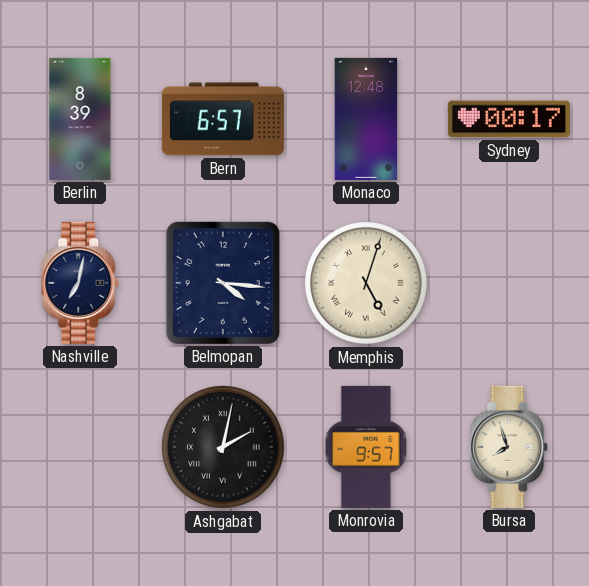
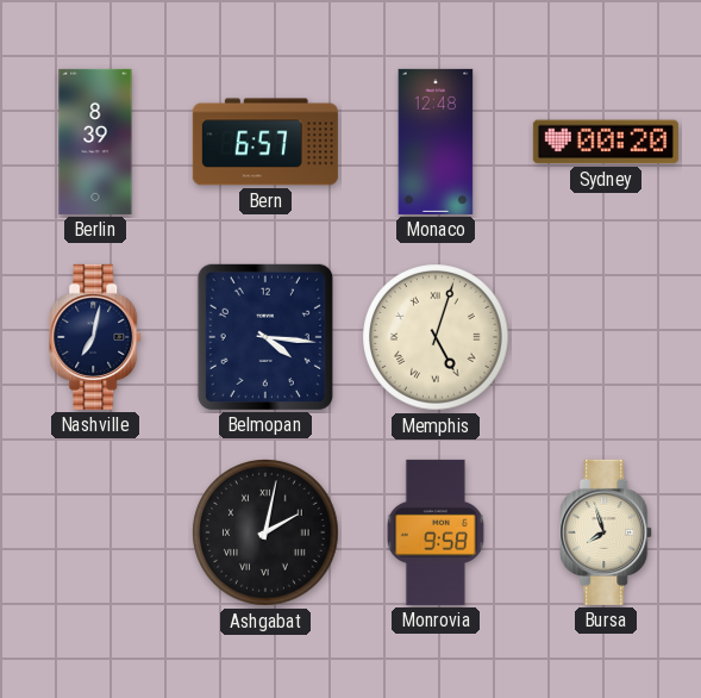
Sydney: 00:17 -> 00:20
Monrovia: 9:57 -> 9:58
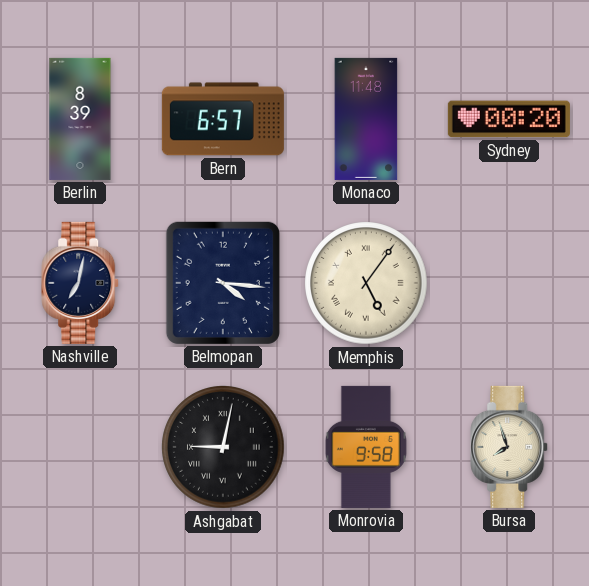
Monaco: 12:48 -> 11:48
Memphis: 5:03 -> 5:06
Ashgabat: 2:02 -> 9:02
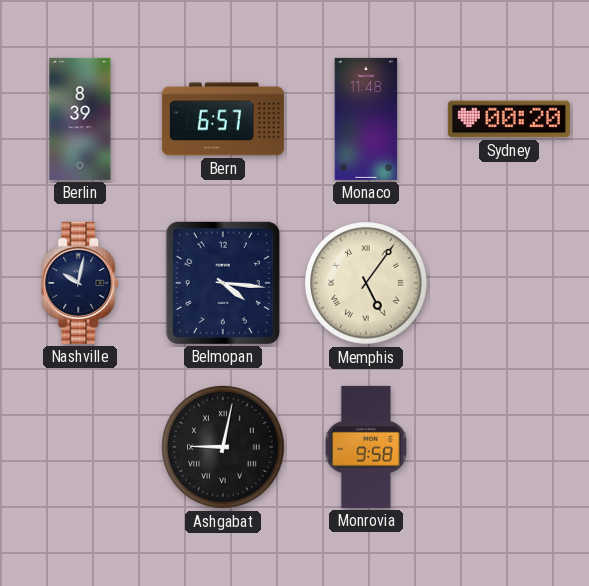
Nashville: 7:02 -> 10:02
Bursa: 7:57 -> none
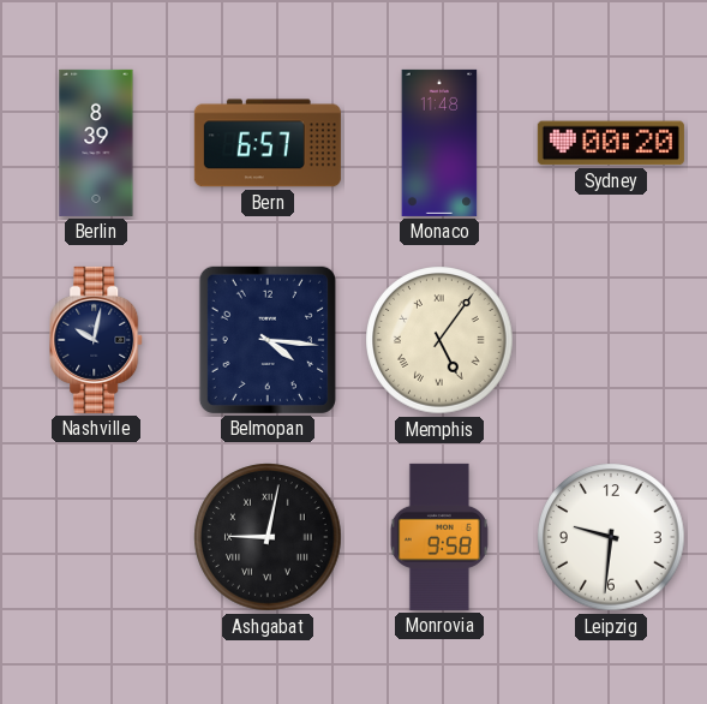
Leipzig: none -> 9:31
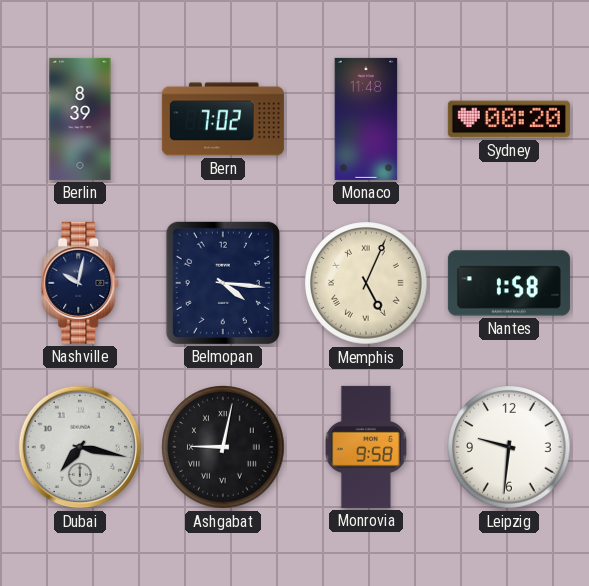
Bern: 6:57 -> 7:02
Memphis: 5:06 -> 5:04
Nantes: none -> 1:58
Dubai: none -> 7:17
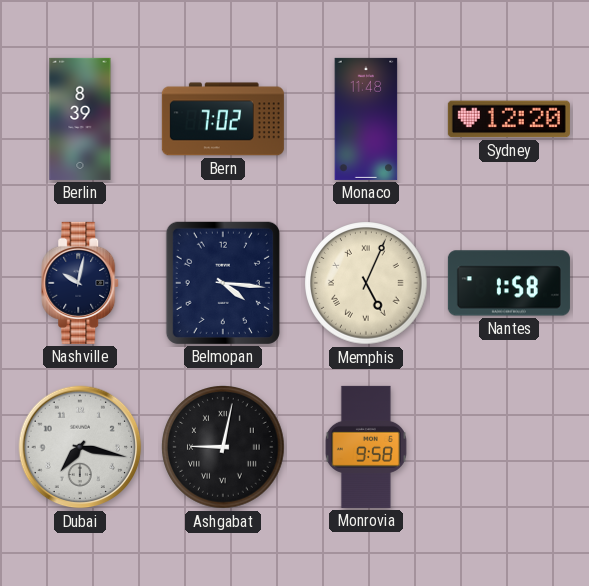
Sydney: 00:20 -> 12:20
Leipzig: 9:31 -> none
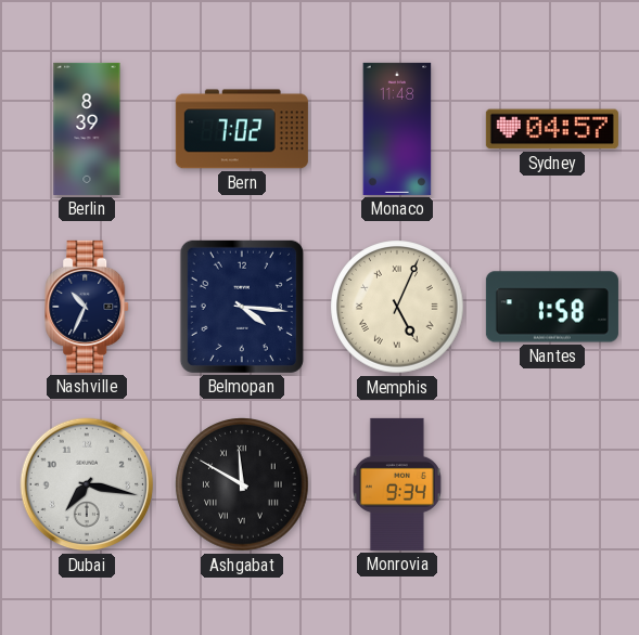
Sydney: 12:20 -> 04:57
Nashville: 10:02 -> 10:34
Ashgabat: 9:02 -> 11:50
Monrovia: 9:58 -> 9:34
